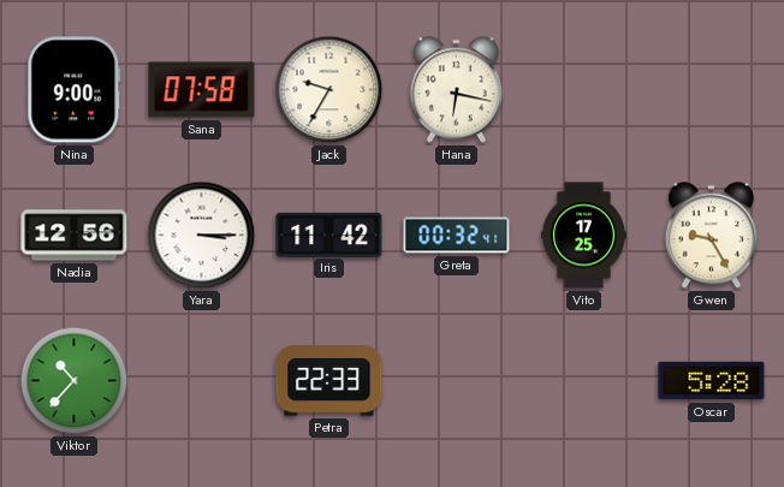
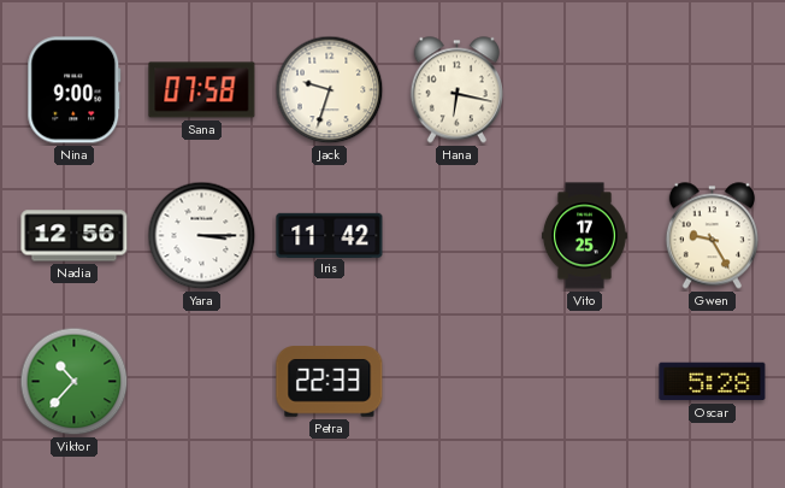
Jack: 9:35 -> 9:33
Greta: 00:32 -> none
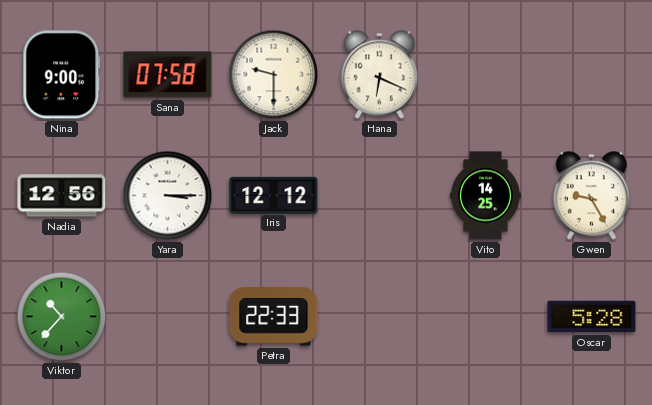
Jack: 9:33 -> 9:30
Hana: 6:17 -> 6:19
Iris: 11:42 -> 12:12
Vito: 17:25 -> 14:25
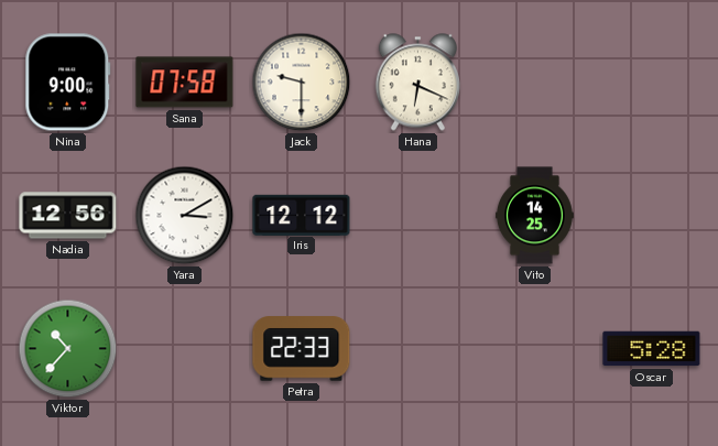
Yara: 3:15 -> 3:10
Gwen: 9:25 -> none
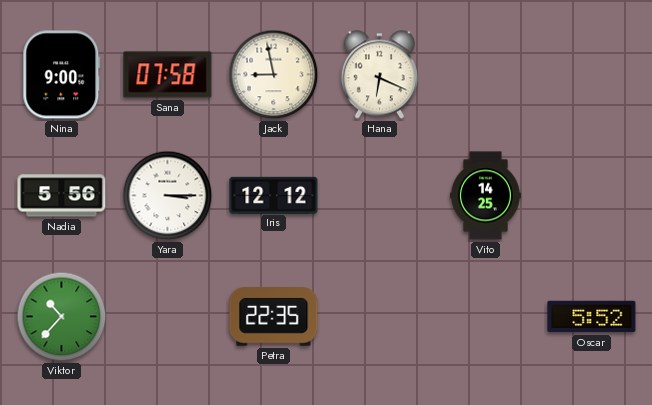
Jack: 9:30 -> 8:58
Nadia: 12:56 -> 5:56
Yara: 3:10 -> 3:15
Petra: 22:33 -> 22:35
Oscar: 5:28 -> 5:52
